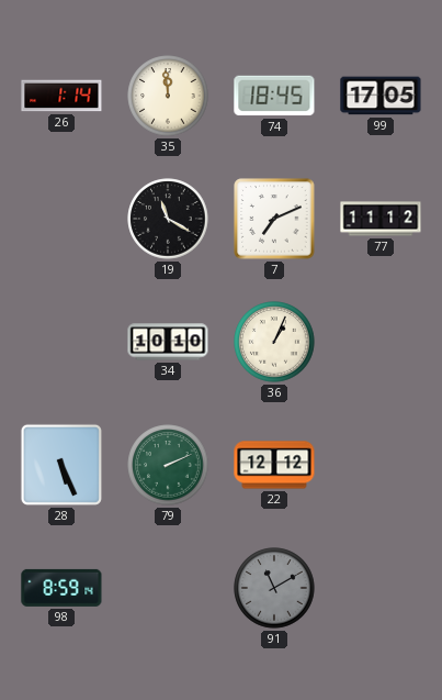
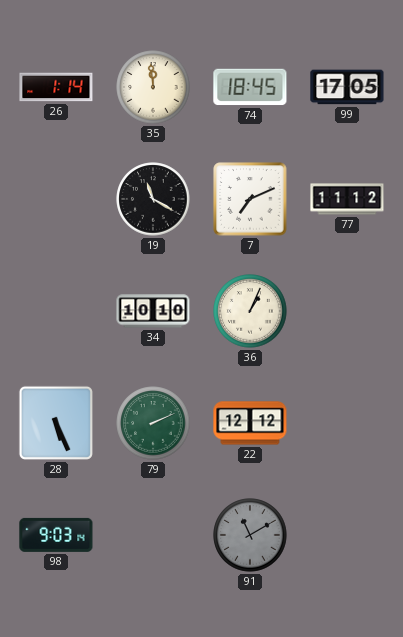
98: 8:59 -> 9:03
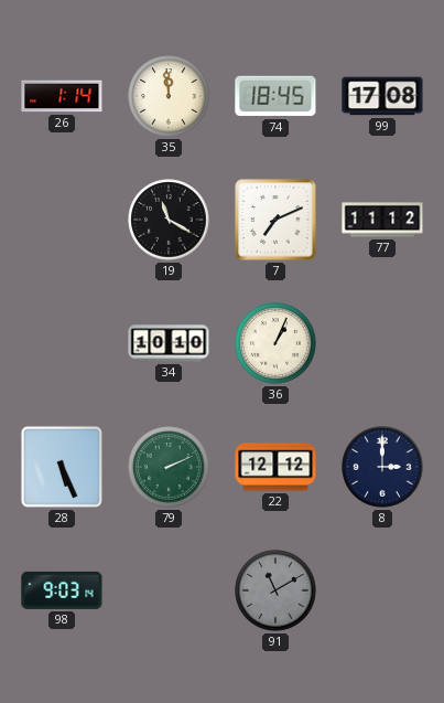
99: 17:05 -> 17:08
8: none -> 3:00
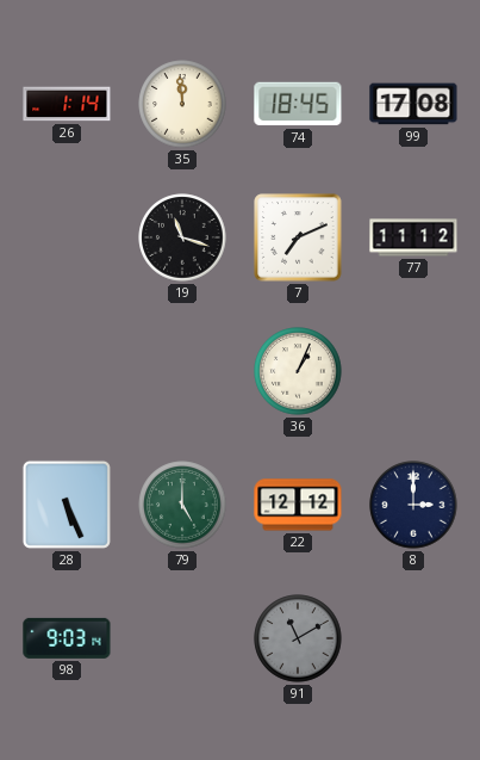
19: 11:20 -> 11:18
34: 10:10 -> none
79: 2:11 -> 5:00
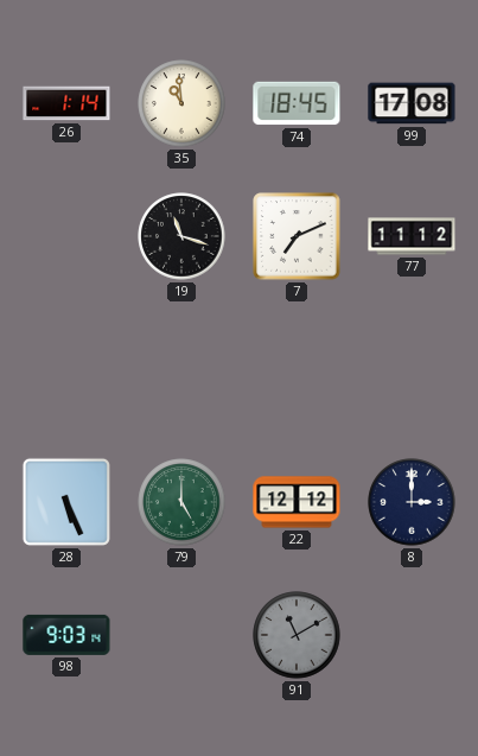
35: 11:59 -> 10:59
36: 1:04 -> none
